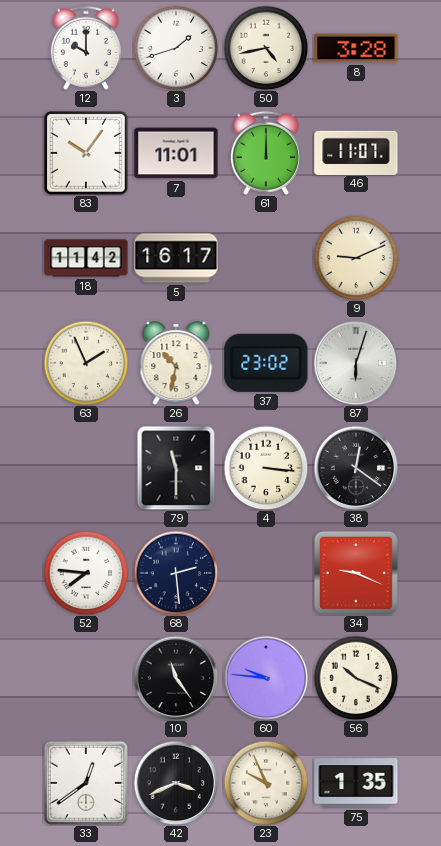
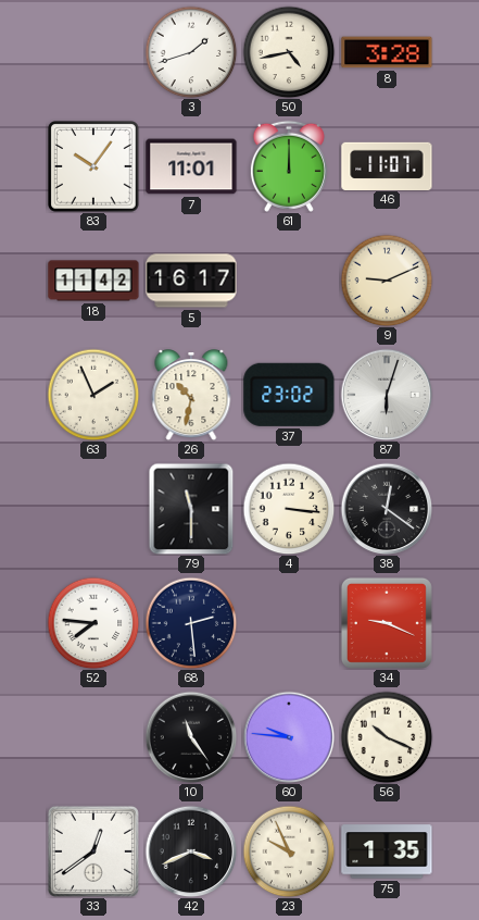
12: 10:00 -> none
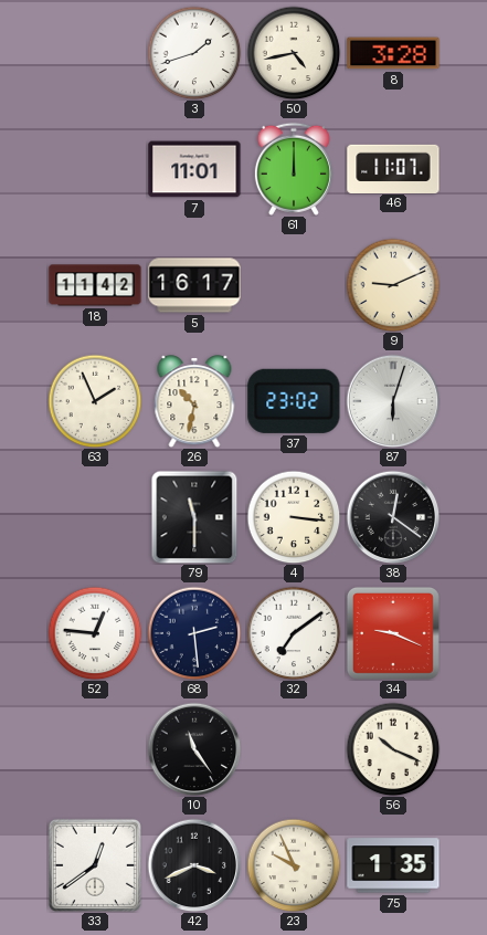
83: 10:06 -> none
52: 7:46 -> 12:46
32: none -> 7:09
60: 9:46 -> none
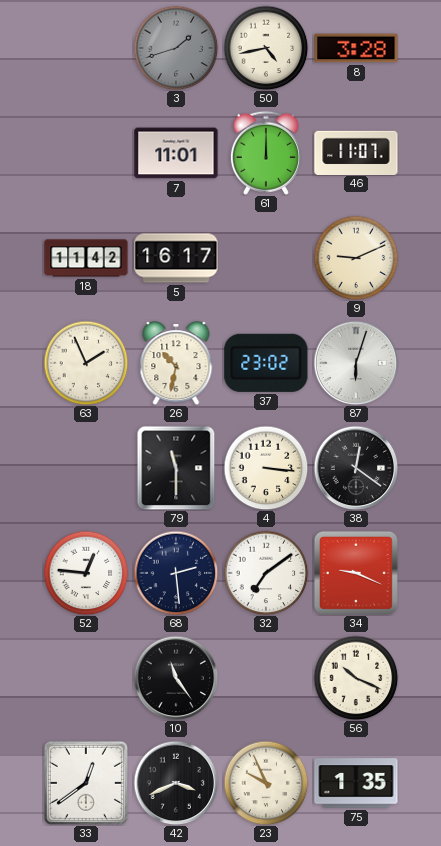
3 dial: white -> grey
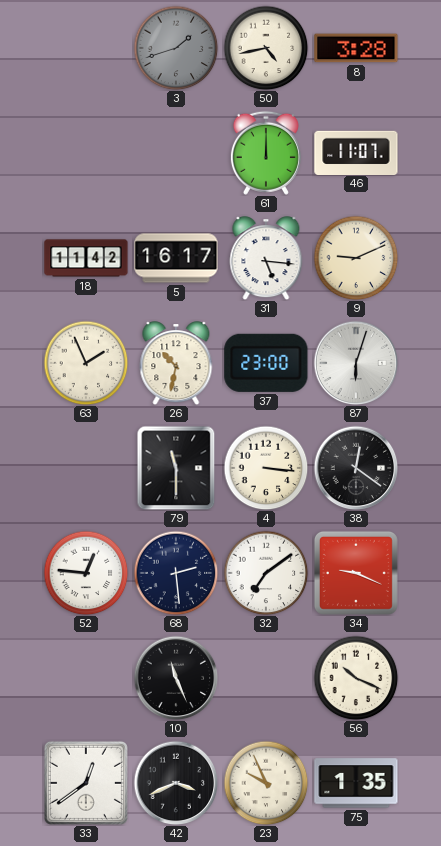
7: 11:01 -> none
31: none -> 5:16
37: 23:02 -> 23:00
10: 11:24 -> 11:26
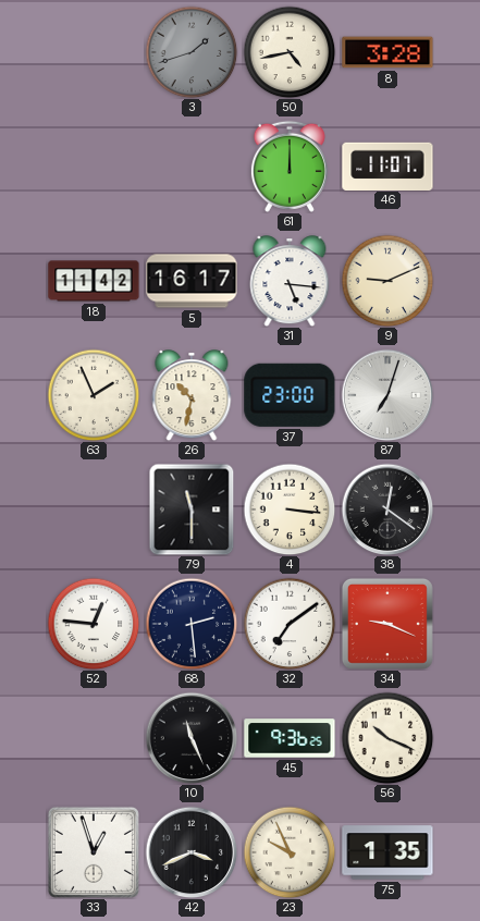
87: 6:03 -> 7:03
45: none -> 9:36
33: 12:39 -> 12:57
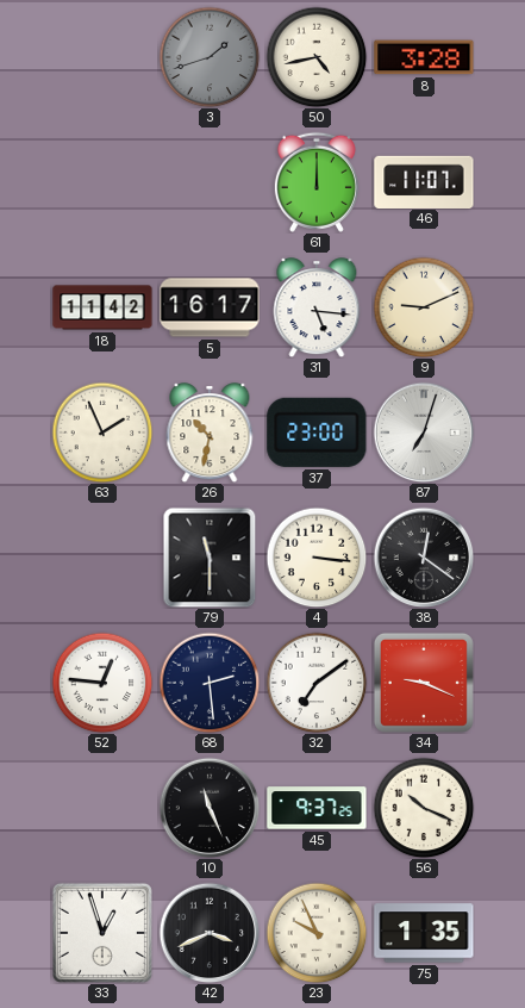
45: 9:36 -> 9:37
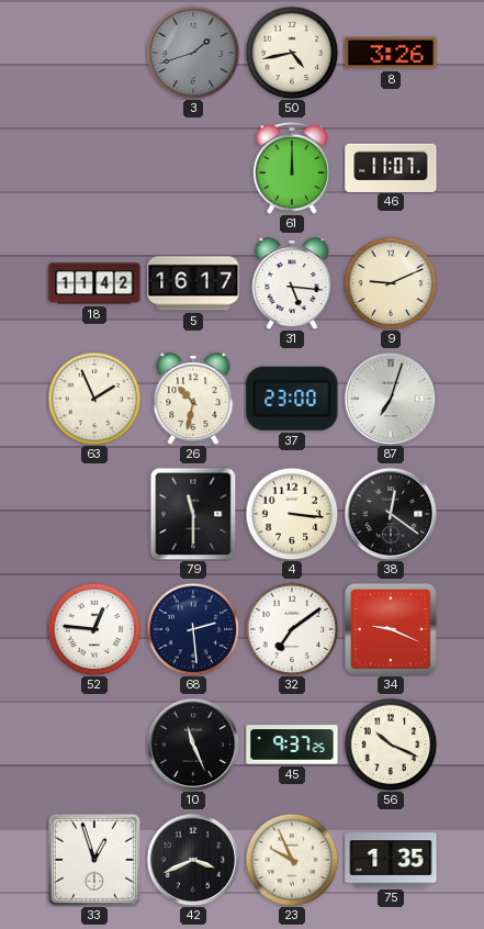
8: 3:28 -> 3:26
